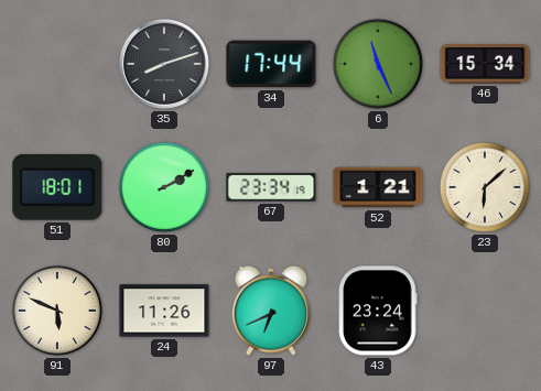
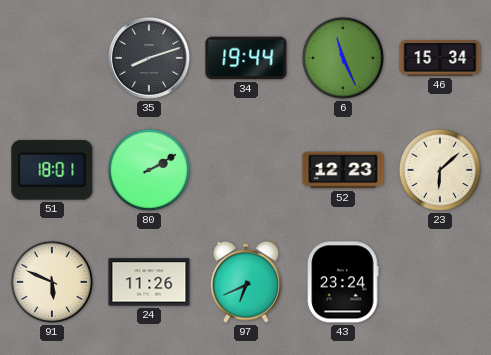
34: 17:44 -> 19:44
67: 23:34 -> none
52: 1:21 -> 12:23
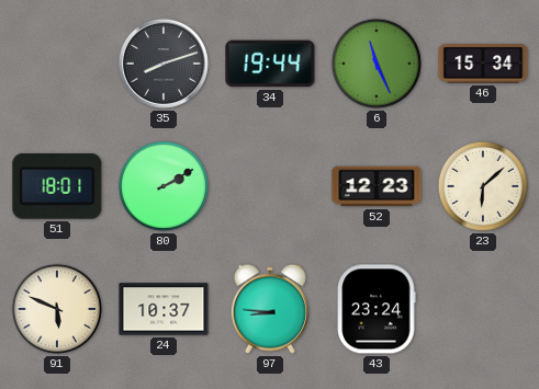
24: 11:26 -> 10:37
97: 6:41 -> 8:46
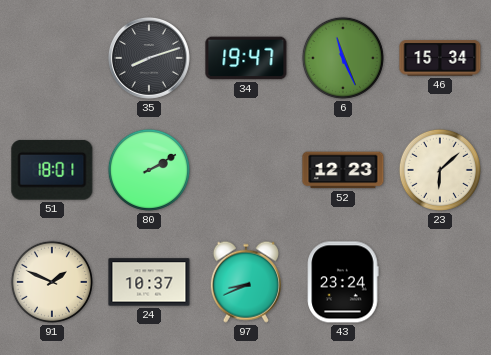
34: 19:44 -> 19:47
91: 5:49 -> 1:49
97: 8:46 -> 8:41
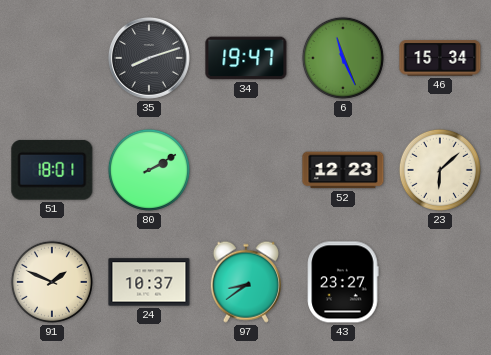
97: 8:41 -> 8:39
43: 23:24 -> 23:27
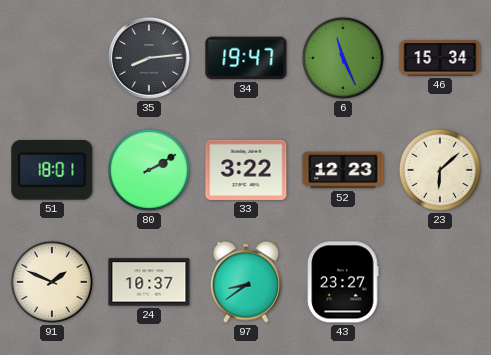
35: 8:12 -> 8:14
33: none -> 3:22
